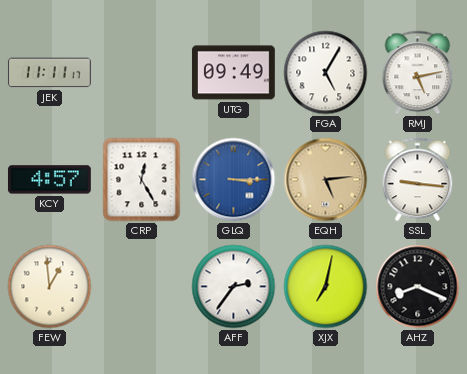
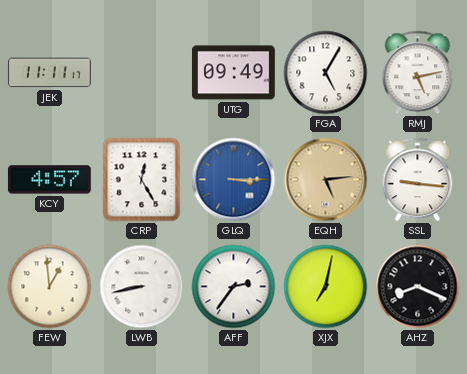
LWB: none -> 8:43
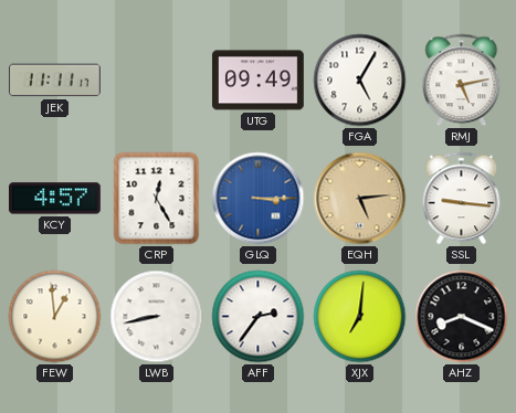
XJX: 7:02 -> 7:01
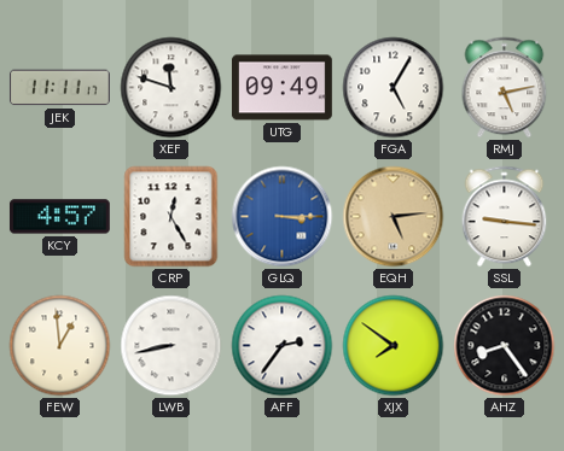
XEF: none -> 11:48
XJX: 7:01 -> 7:51
AHZ: 8:19 -> 8:24
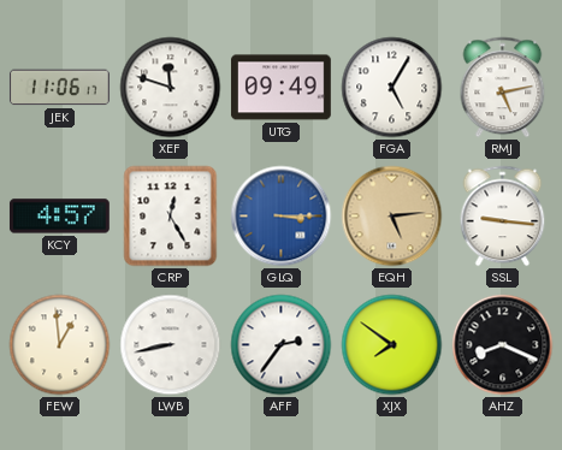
JEK: 11:11 -> 11:06
AHZ: 8:24 -> 8:19
